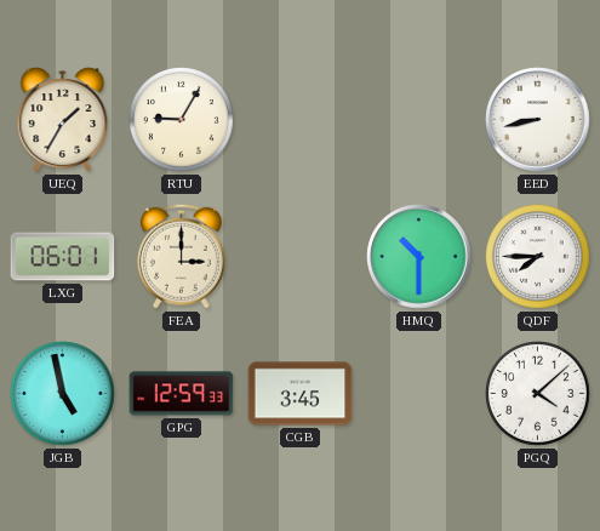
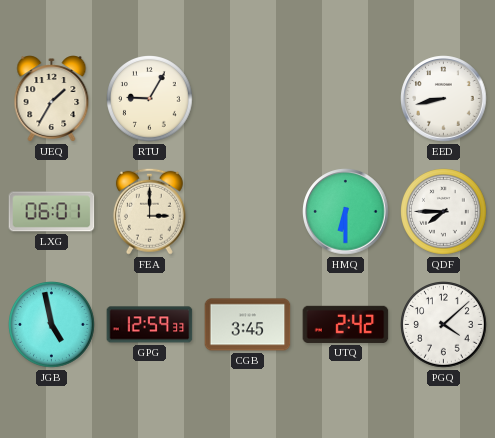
HMQ: 10:30 -> 6:30
UTQ: none -> 2:42
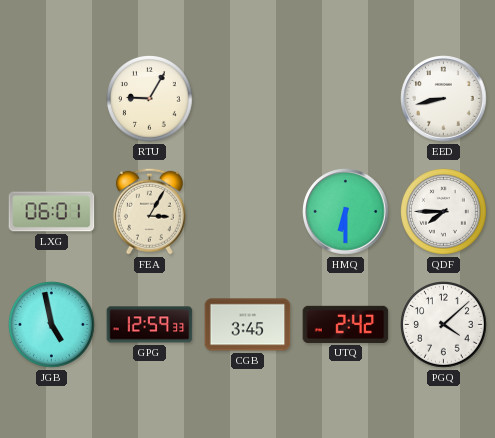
UEQ: 1:35 -> none
FEA: 3:00 -> 3:05
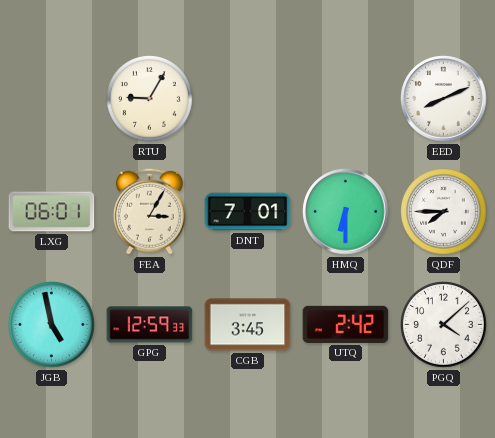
EED: 8:43 -> 8:11
DNT: none -> 7:01
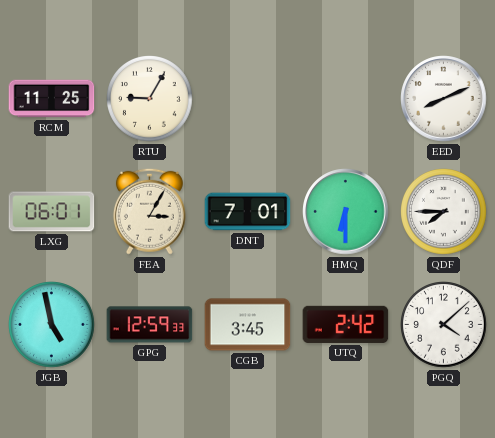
RCM: none -> 11:25
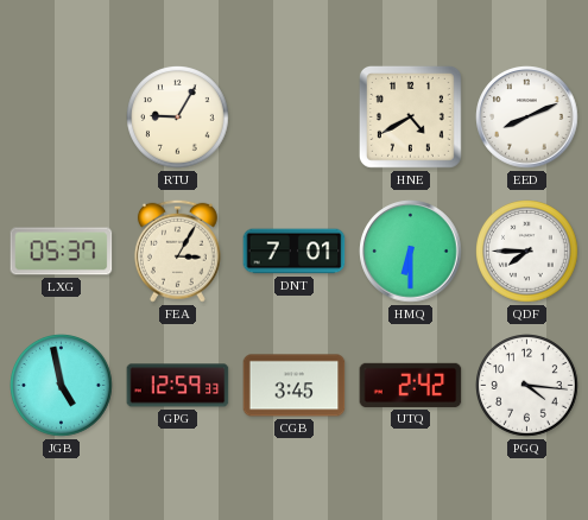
RCM: 11:25 -> none
HNE: none -> 4:40
LXG: 06:01 -> 05:37
PGQ: 4:08 -> 4:16
